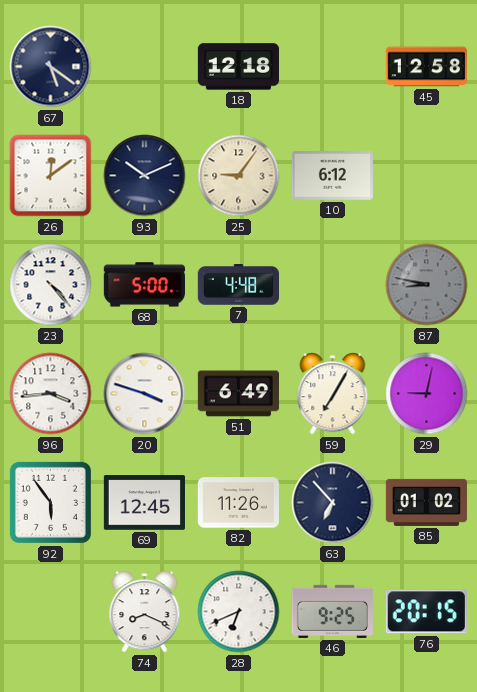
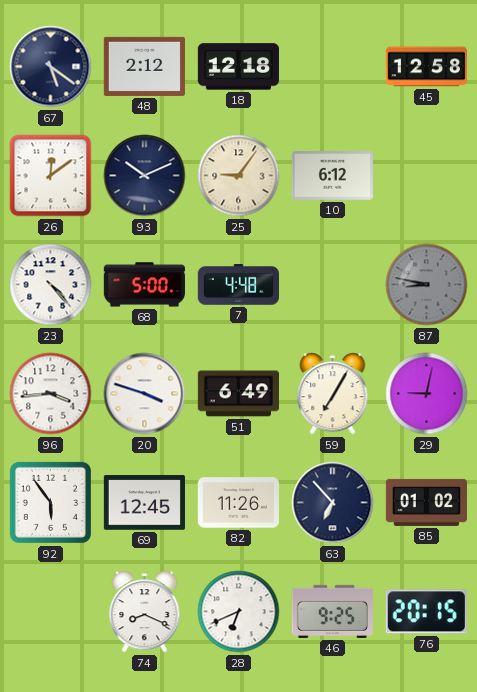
48: none -> 2:12
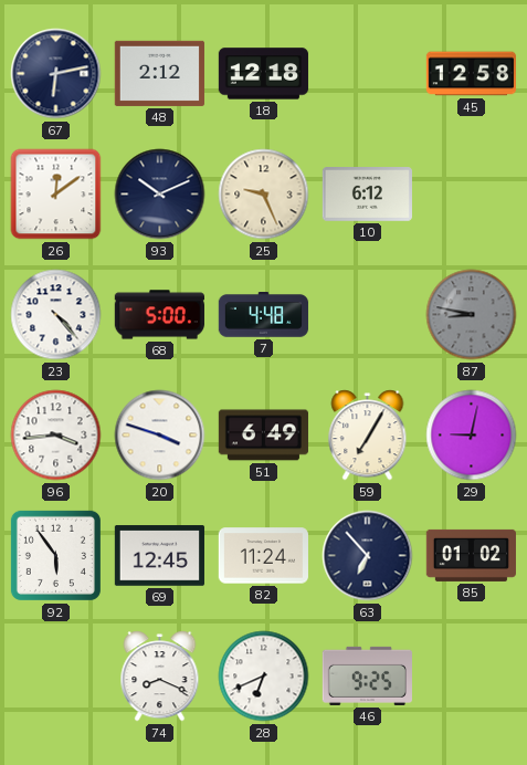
67: 5:21 -> 6:13
25: 9:06 -> 9:26
82: 11:26 -> 11:24
76: 20:15 -> none
